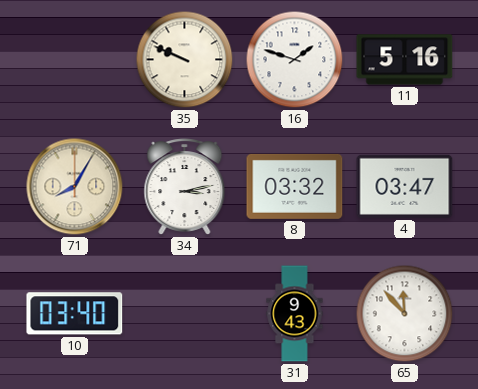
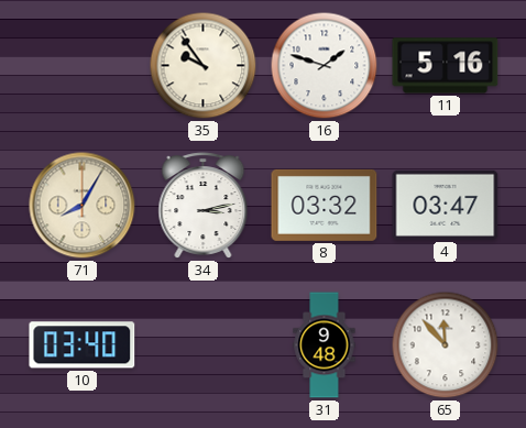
35: 9:49 -> 9:54
31: 9:43 -> 9:48
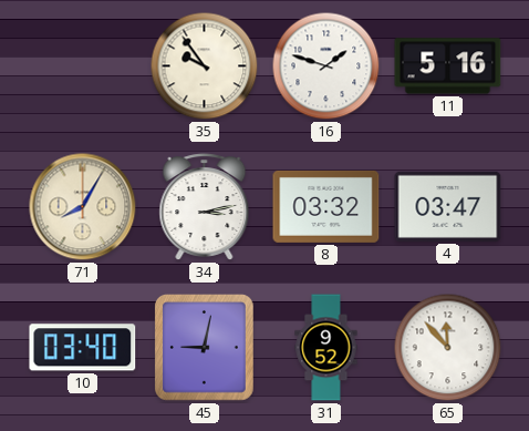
45: none -> 9:02
31: 9:48 -> 9:52
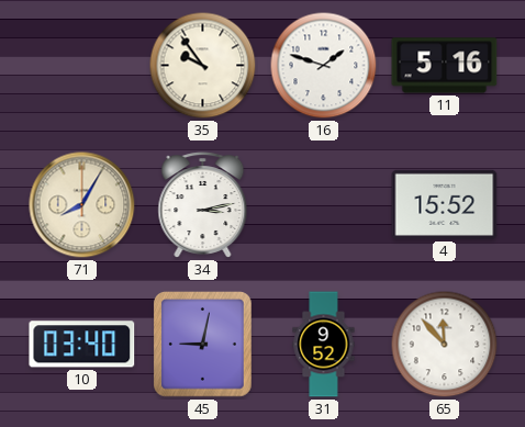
8: 03:32 -> none
4: 03:47 -> 15:52
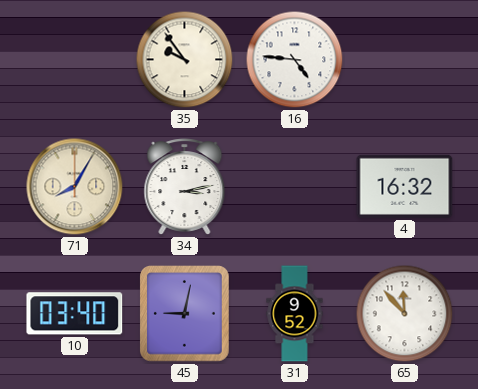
16: 1:48 -> 4:46
11: 5:16 -> none
4: 15:52 -> 16:32
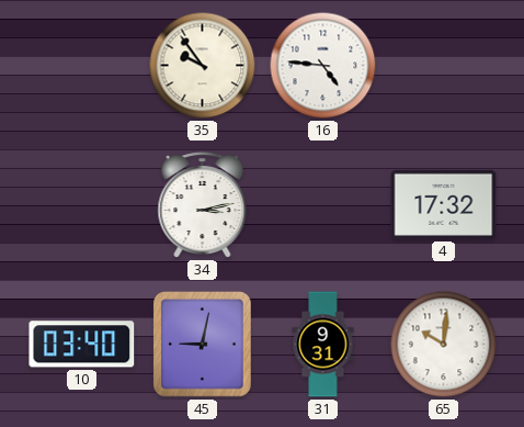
71: 8:05 -> none
4: 16:32 -> 17:32
31: 9:52 -> 9:31
65: 11:53 -> 10:01
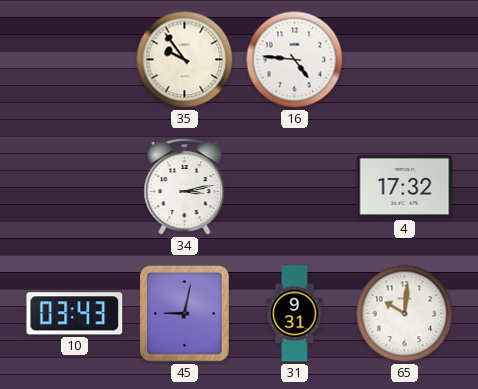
10: 03:40 -> 03:43
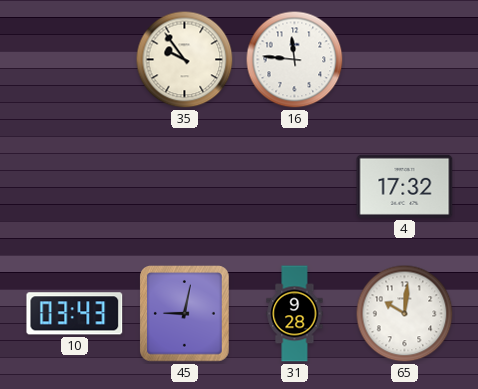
16: 4:46 -> 11:46
34: 3:13 -> none
31: 9:31 -> 9:28
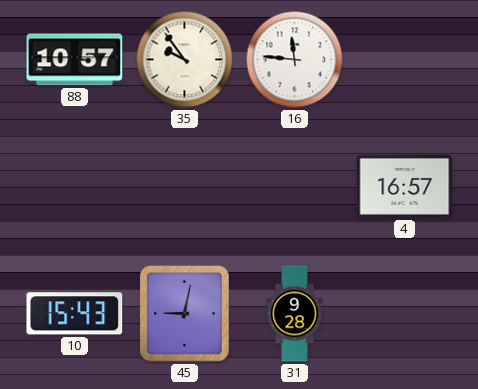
88: none -> 10:57
4: 17:32 -> 16:57
10: 03:43 -> 15:43
65: 10:01 -> none
